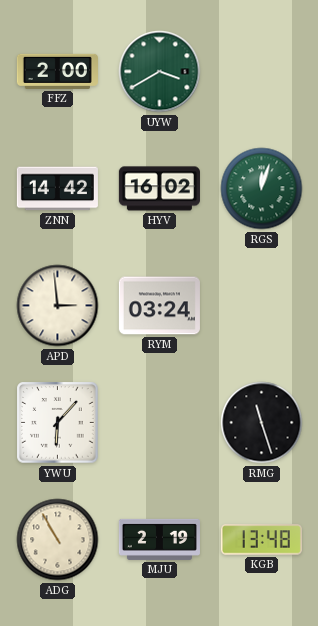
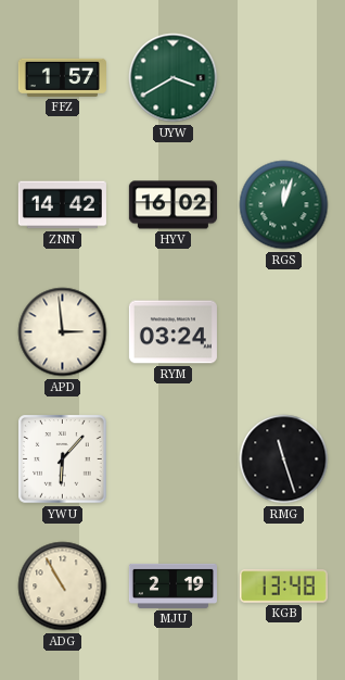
FFZ: 2:00 -> 1:57
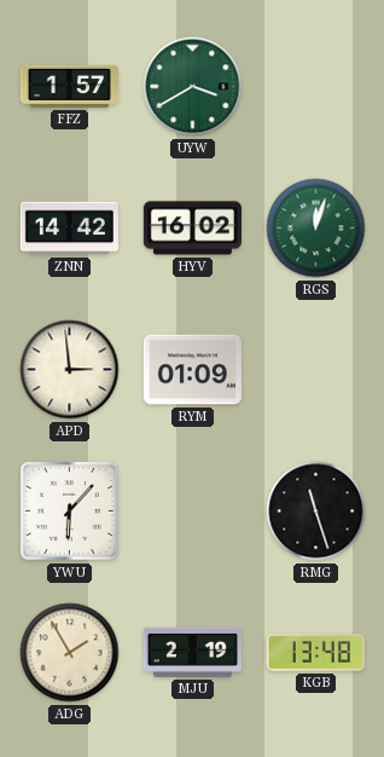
RYM: 03:24 -> 01:09
ADG: 10:55 -> 1:55
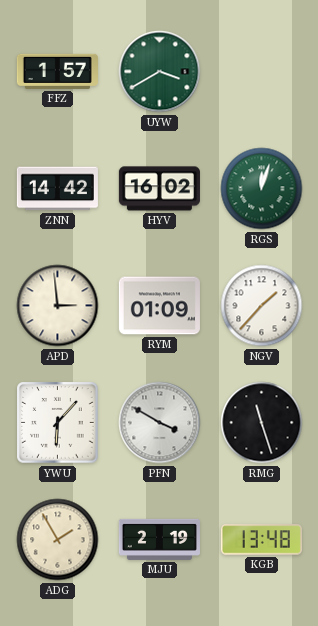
NGV: none -> 1:37
PFN: none -> 3:50
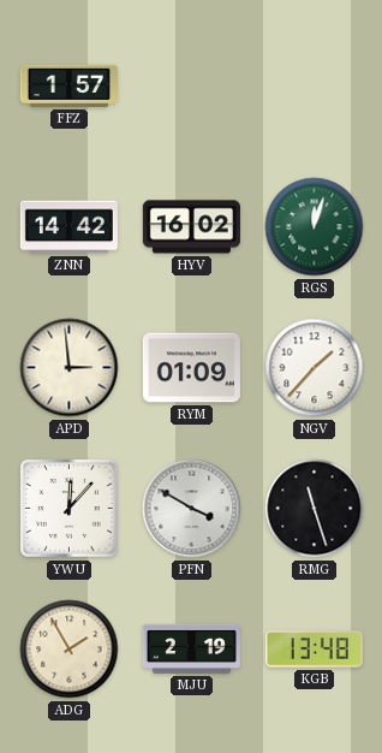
UYW: 3:40 -> none
YWU: 6:07 -> 12:07
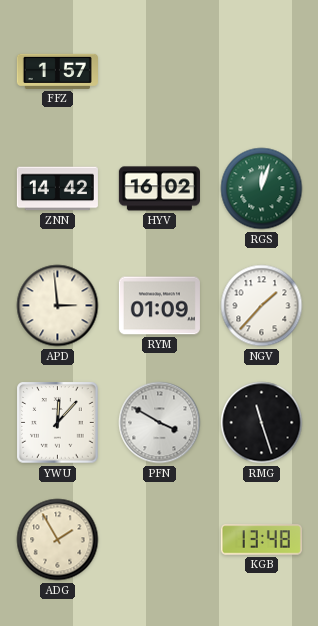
MJU: 2:19 -> none
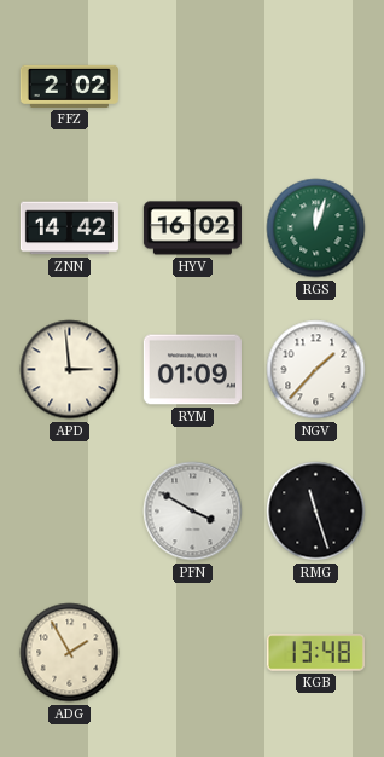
FFZ: 1:57 -> 2:02
YWU: 12:07 -> none
